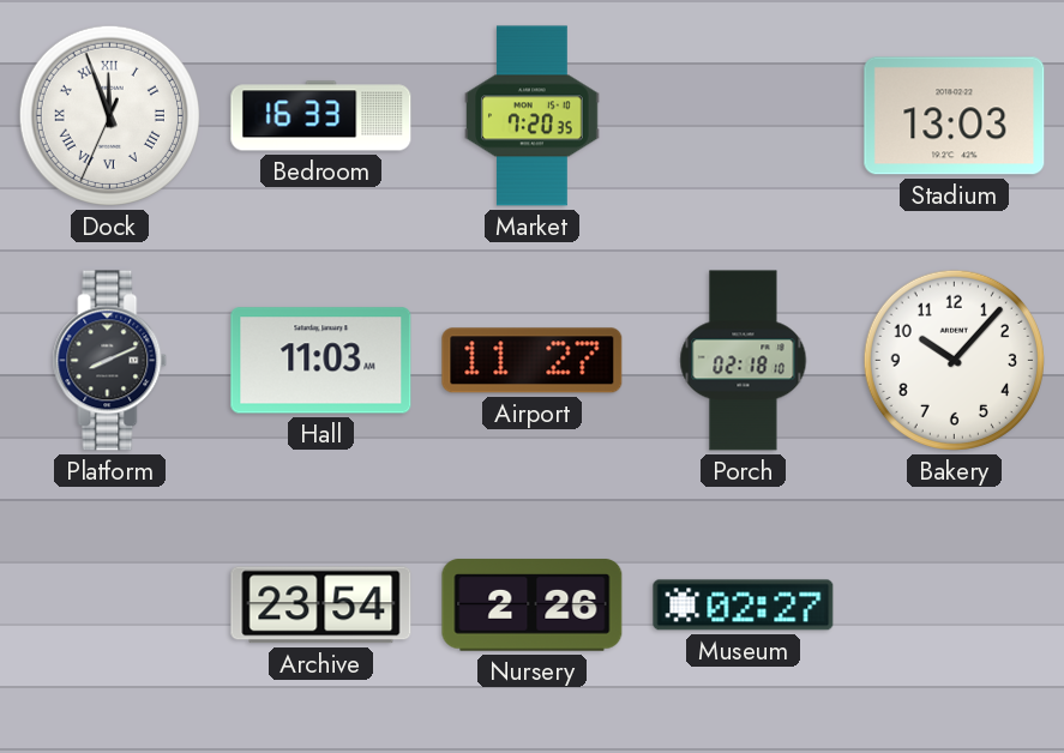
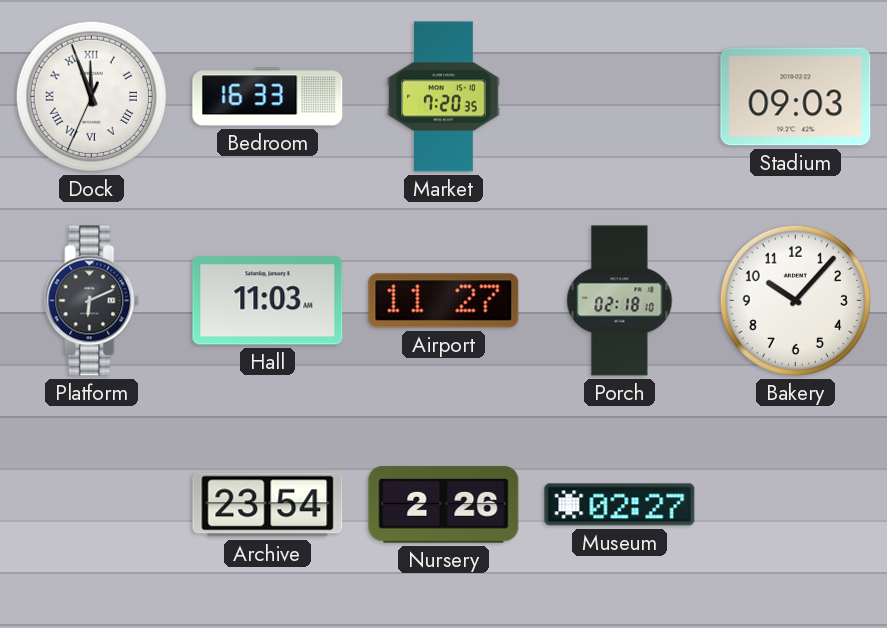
Stadium: 13:03 -> 09:03
Platform: 8:11 -> 6:11
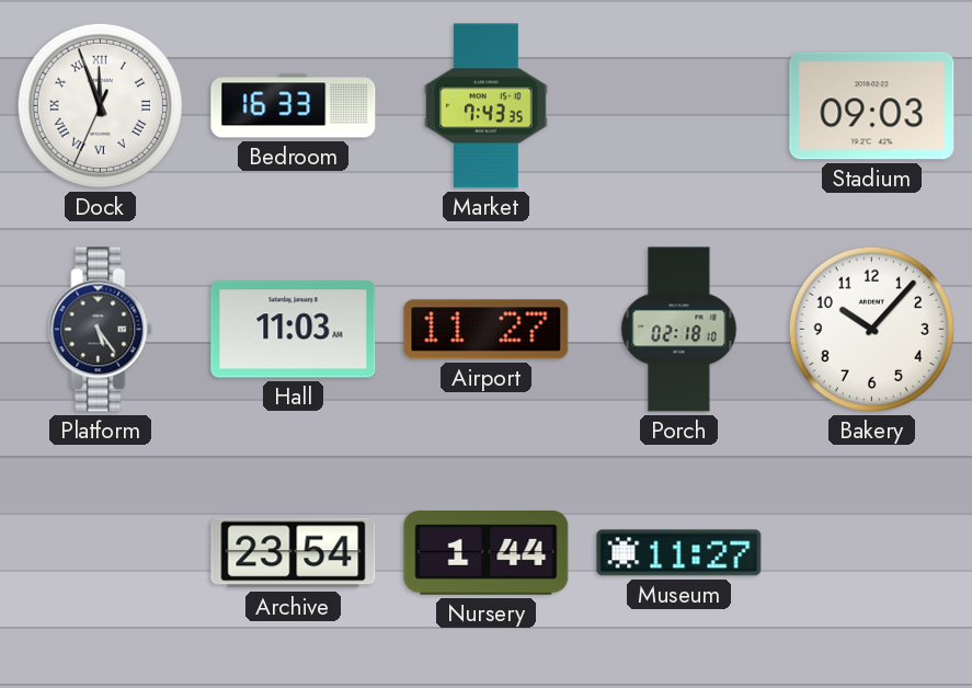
Market: 7:20 -> 7:43
Platform: 6:11 -> 5:24
Nursery: 2:26 -> 1:44
Museum: 02:27 -> 11:27
